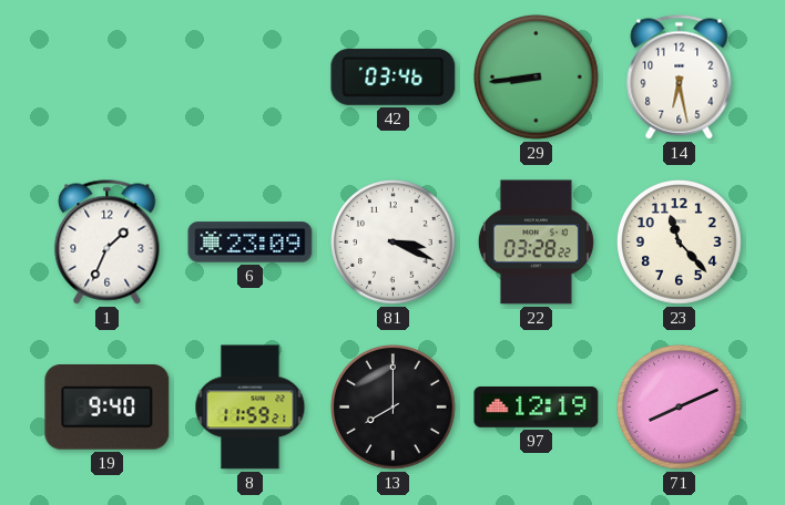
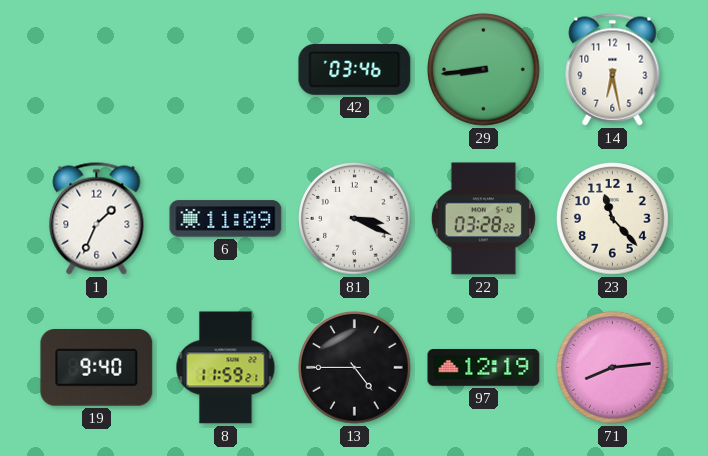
6: 23:09 -> 11:09
13: 8:00 -> 4:45
71: 8:11 -> 8:14
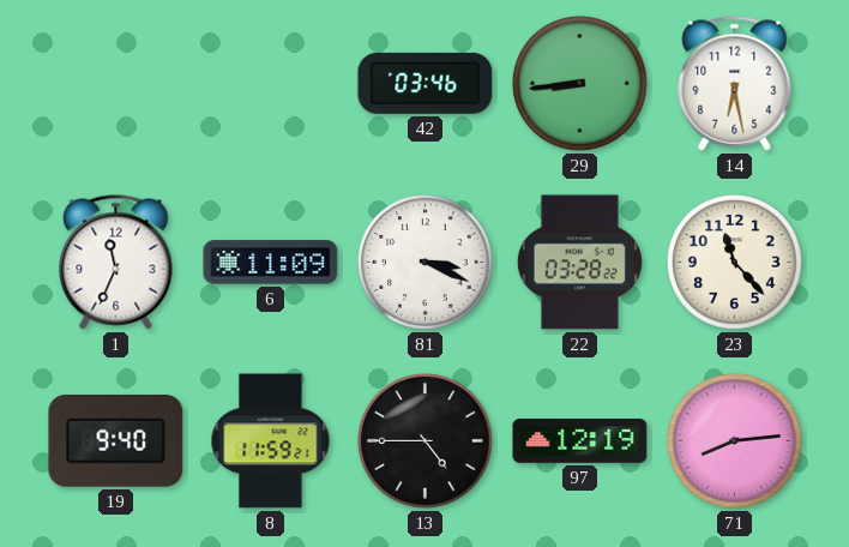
1: 1:34 -> 11:34
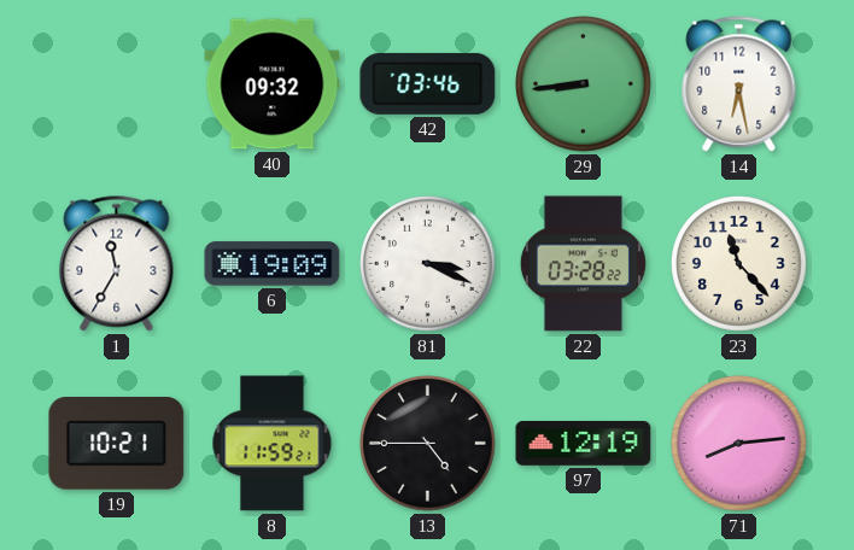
40: none -> 09:32
1: 11:34 -> 11:35
6: 11:09 -> 19:09
19: 9:40 -> 10:21
